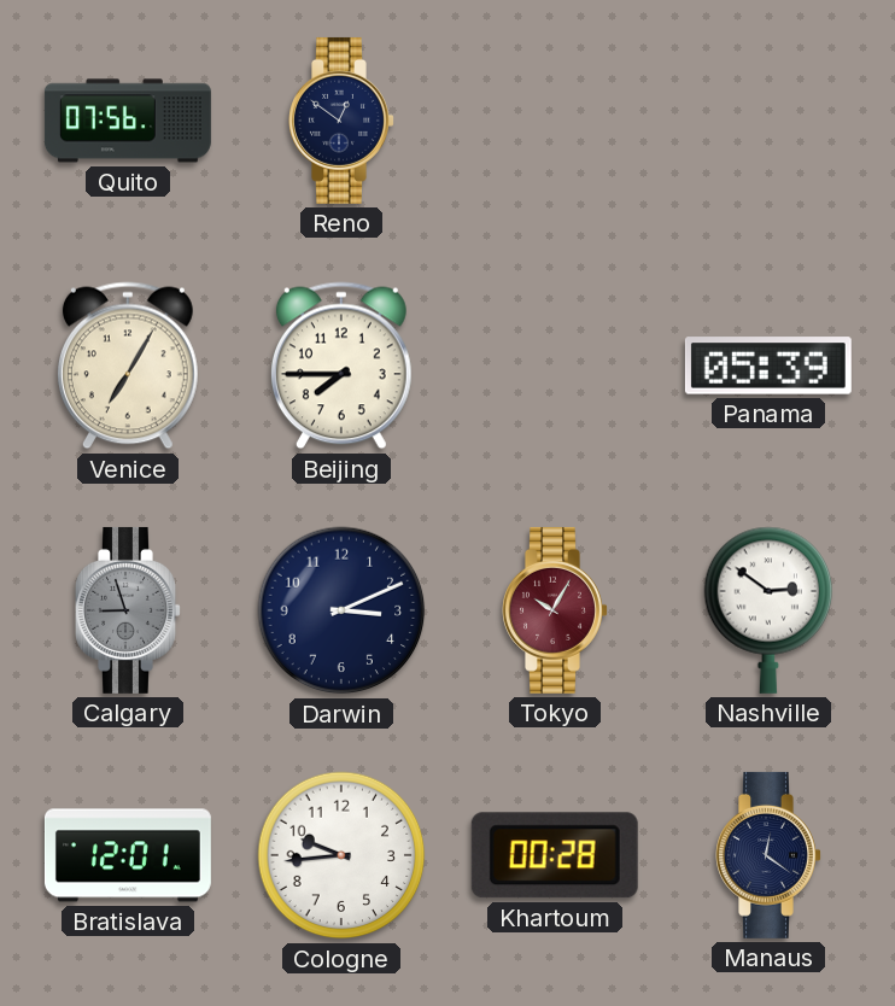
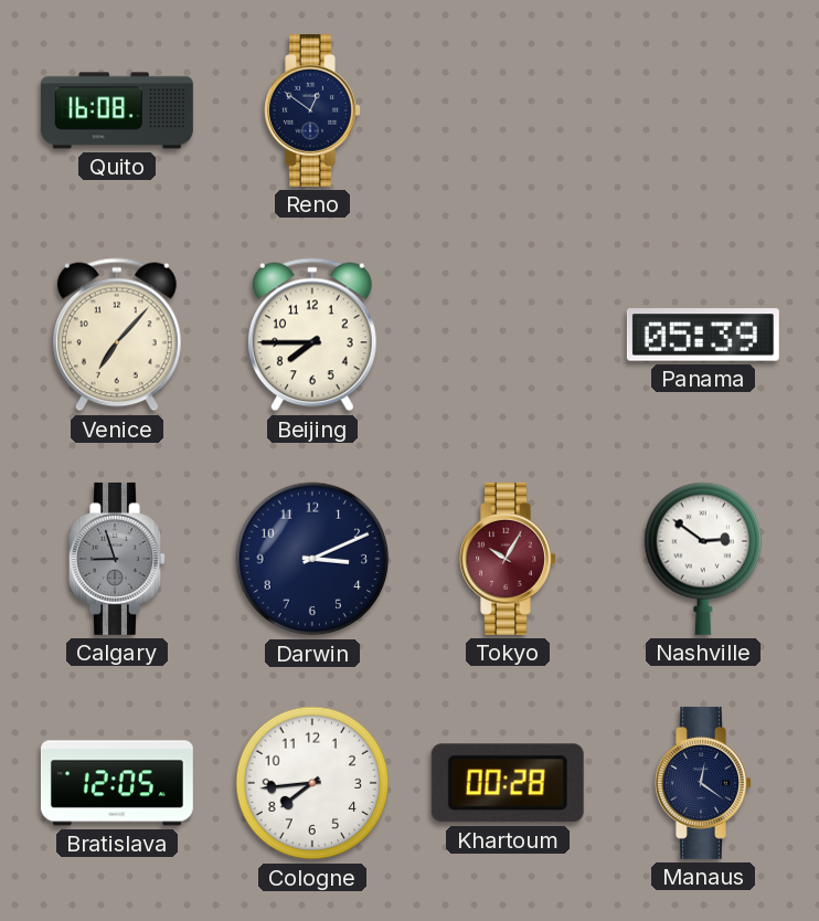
Quito: 07:56 -> 16:08
Venice: 7:05 -> 7:07
Bratislava: 12:01 -> 12:05
Cologne: 9:44 -> 7:44
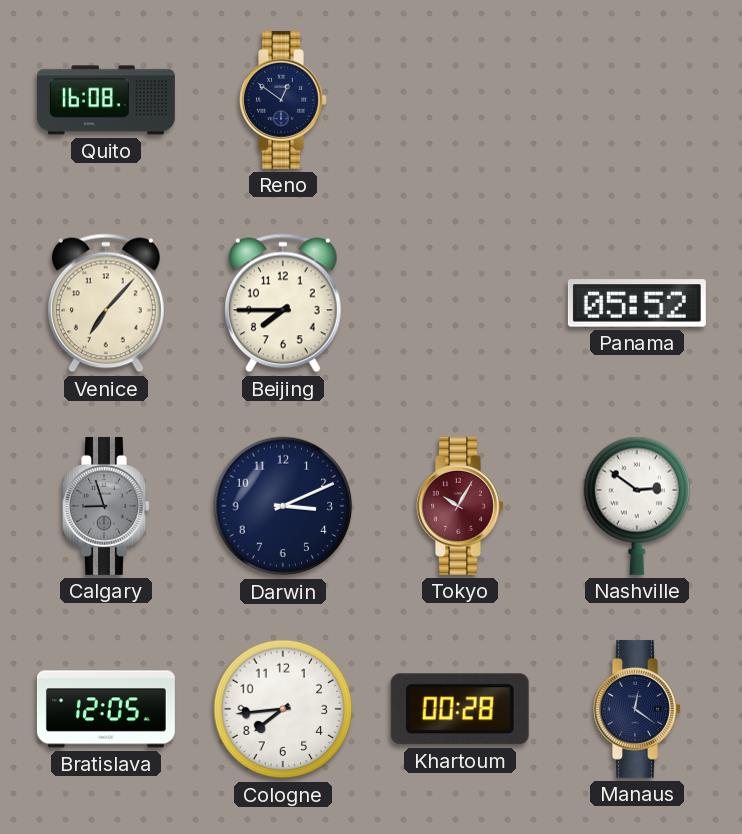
Panama: 05:39 -> 05:52
